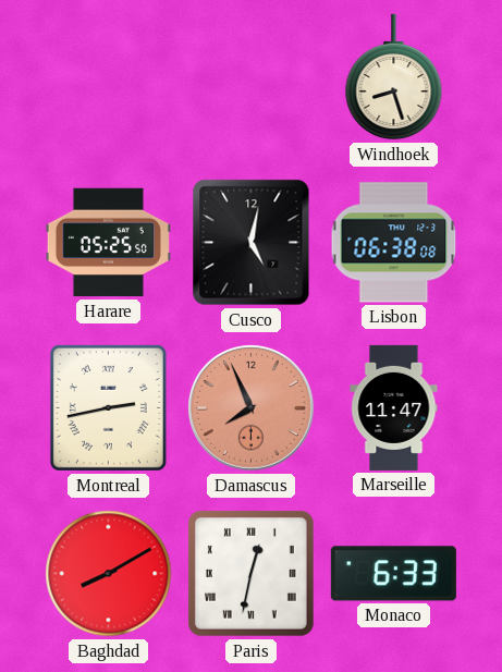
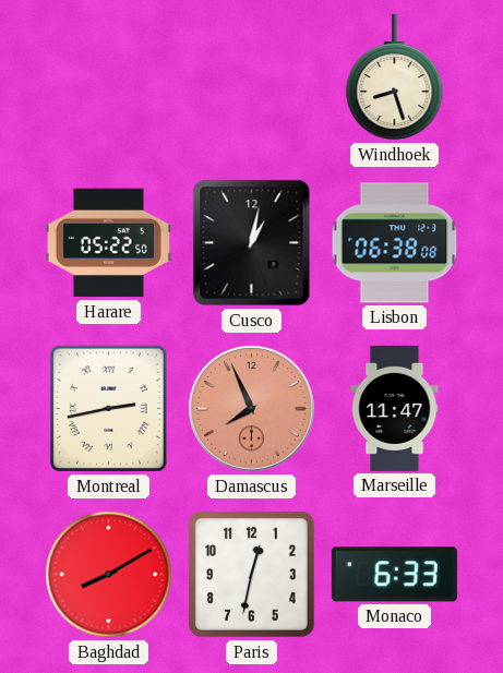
Harare: 05:25 -> 05:22
Cusco: 5:02 -> 1:02
Paris numerals: Roman -> Arabic
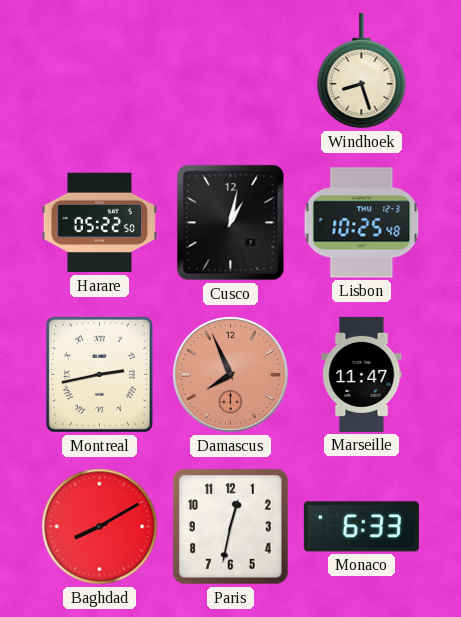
Lisbon: 06:38 -> 10:25
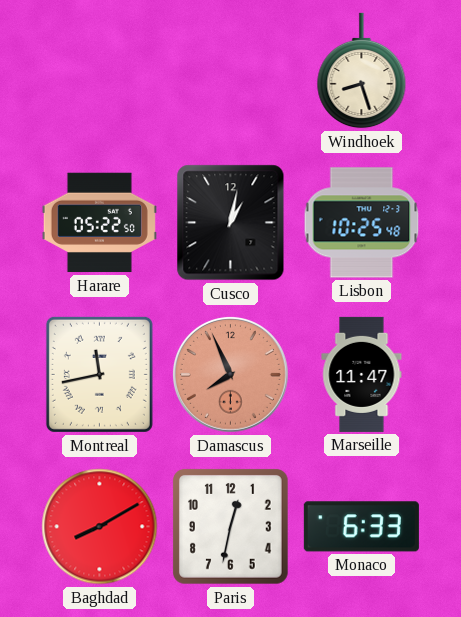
Montreal: 2:43 -> 11:43
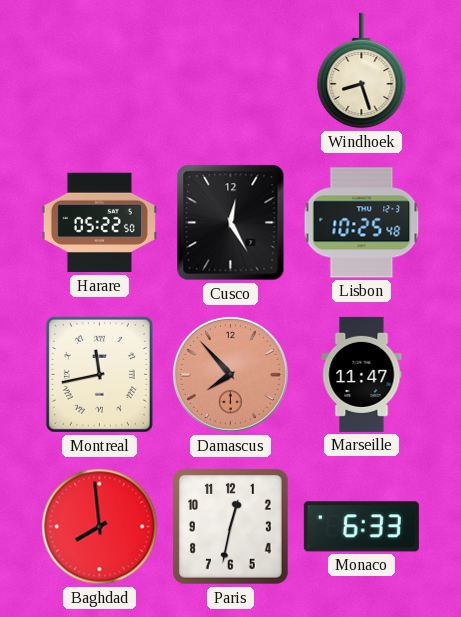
Cusco: 1:02 -> 12:25
Damascus: 7:56 -> 7:53
Baghdad: 8:10 -> 7:59
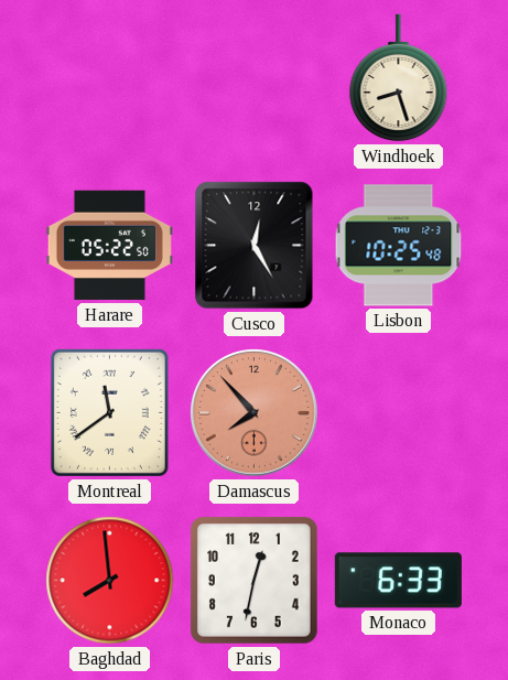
Montreal: 11:43 -> 11:39
Marseille: 11:47 -> none
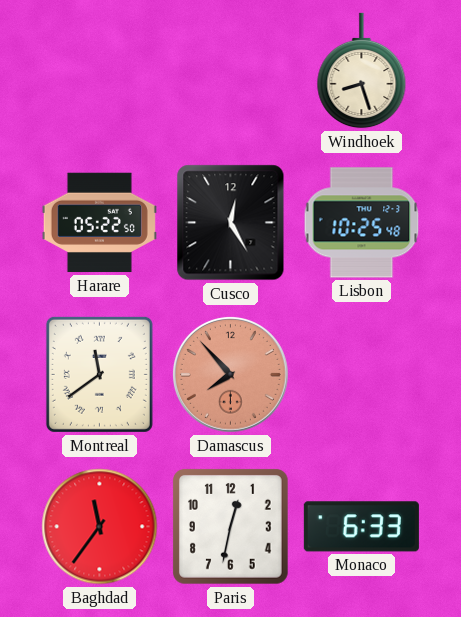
Baghdad: 7:59 -> 11:36
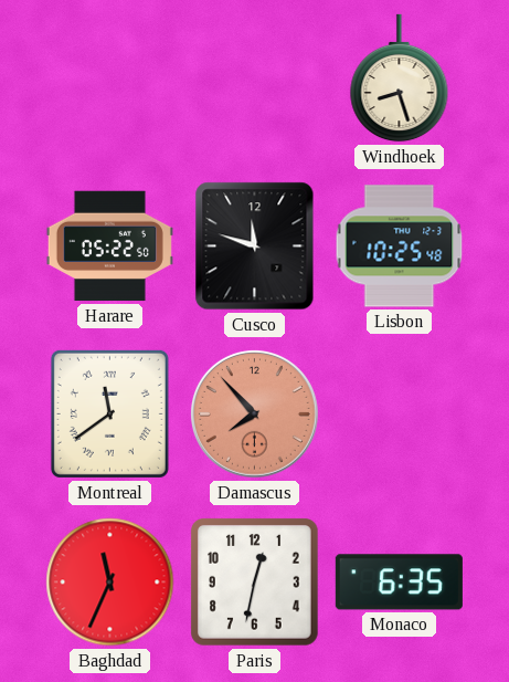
Cusco: 12:25 -> 11:48
Baghdad: 11:36 -> 11:34
Monaco: 6:33 -> 6:35
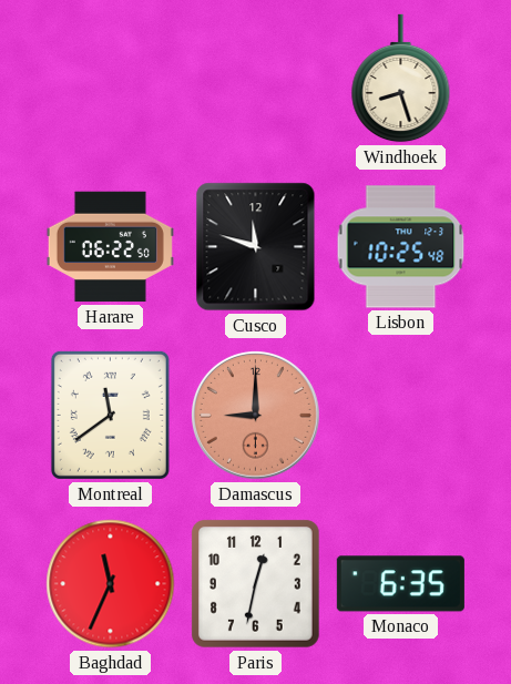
Harare: 05:22 -> 06:22
Damascus: 7:53 -> 9:00
